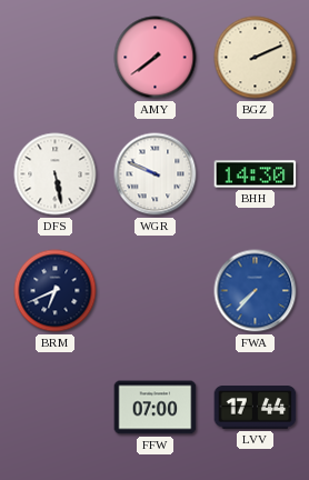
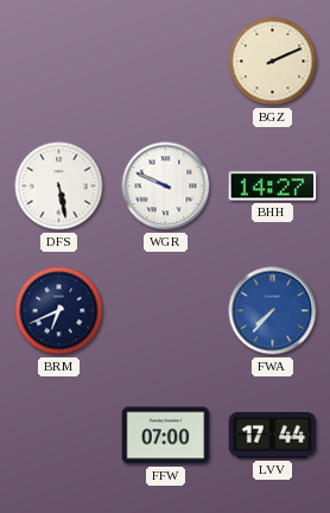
AMY: 7:39 -> none
BHH: 14:30 -> 14:27
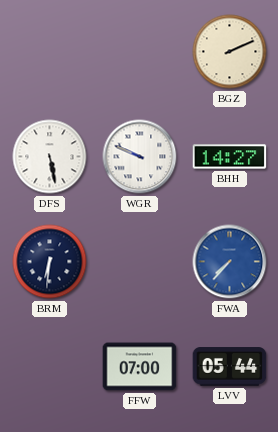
BRM: 6:41 -> 6:31
LVV: 17:44 -> 05:44
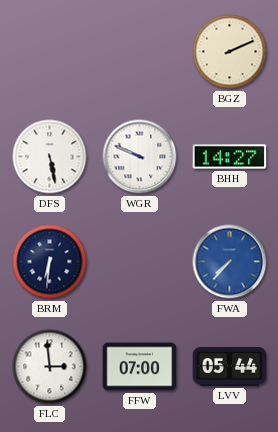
FLC: none -> 2:59
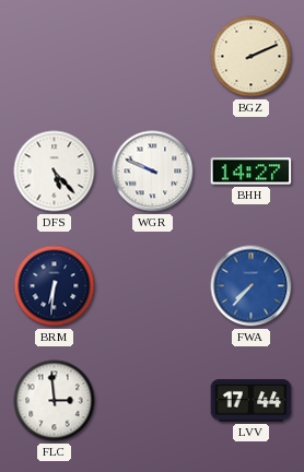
DFS: 5:28 -> 5:23
FFW: 07:00 -> none
LVV: 05:44 -> 17:44
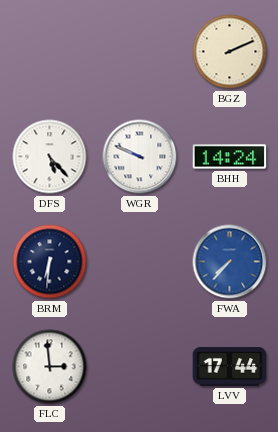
BHH: 14:27 -> 14:24
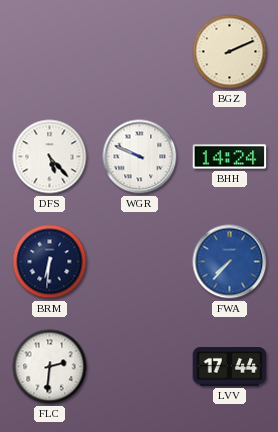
FLC: 2:59 -> 2:31
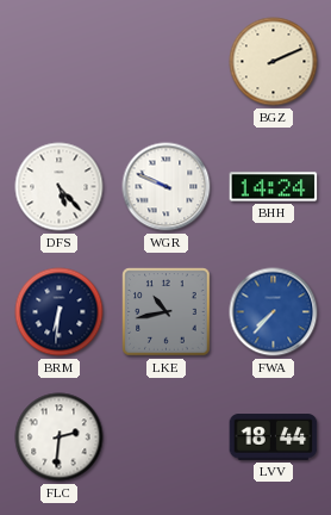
LKE: none -> 10:43
LVV: 17:44 -> 18:44
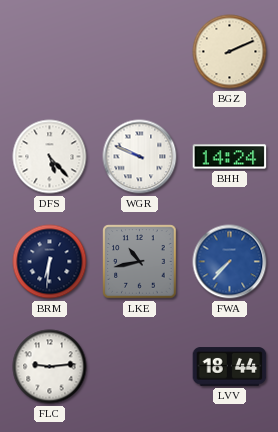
FLC: 2:31 -> 9:14
